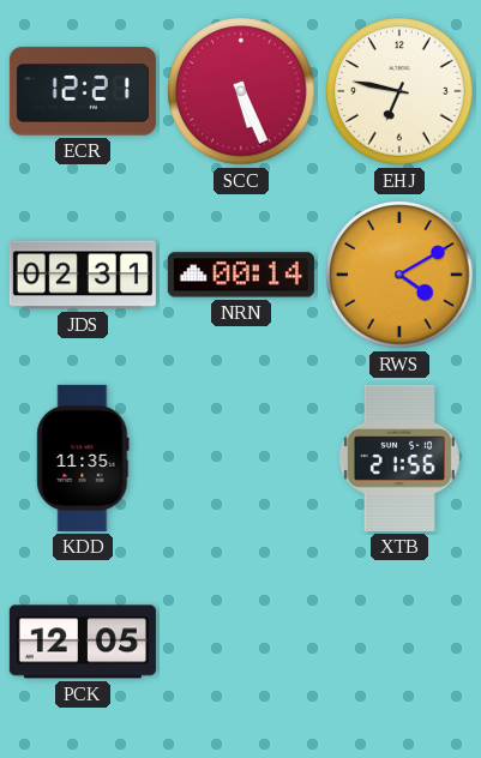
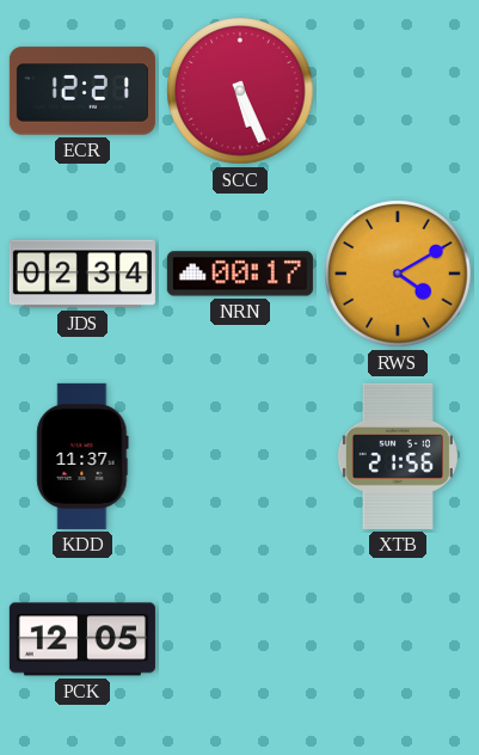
EHJ: 6:47 -> none
JDS: 02:31 -> 02:34
NRN: 00:14 -> 00:17
KDD: 11:35 -> 11:37
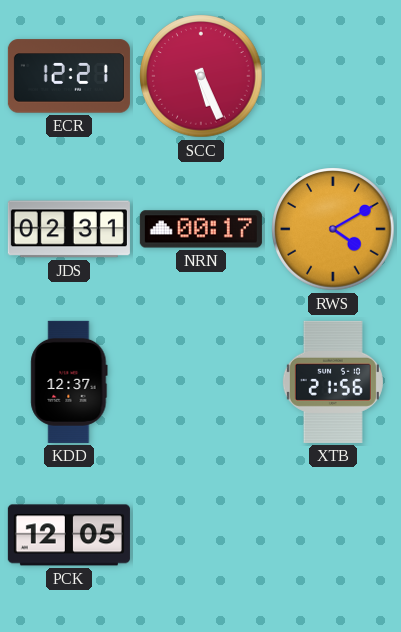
JDS: 02:34 -> 02:31
KDD: 11:37 -> 12:37
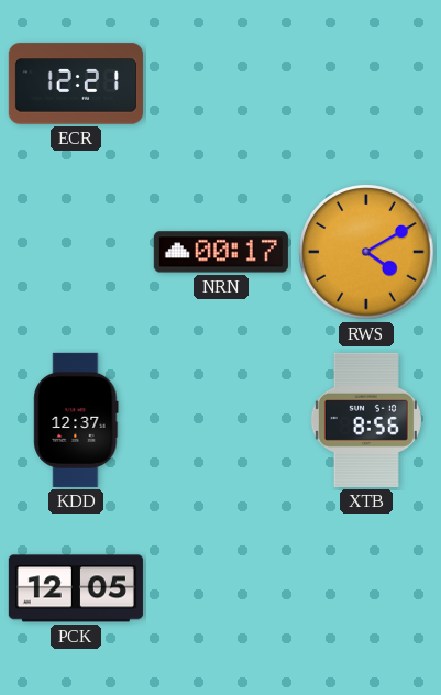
SCC: 5:26 -> none
JDS: 02:31 -> none
XTB: 21:56 -> 8:56
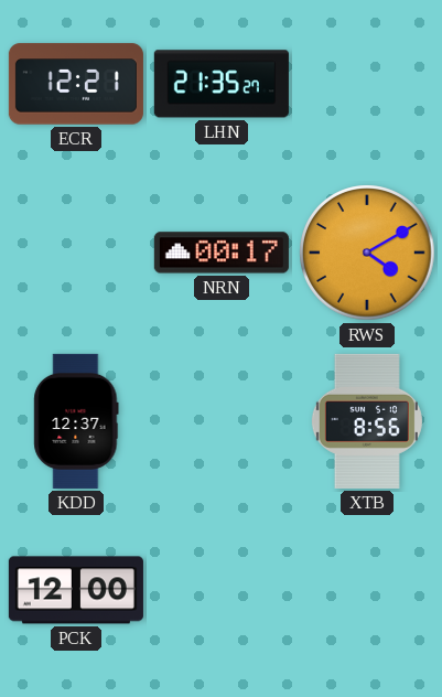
LHN: none -> 21:35
PCK: 12:05 -> 12:00
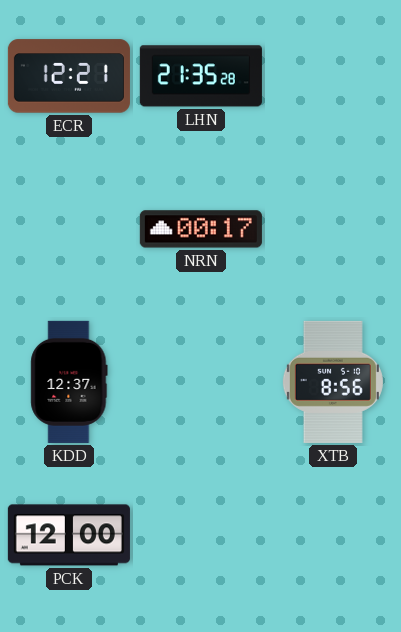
LHN: 21:35:27 -> 21:35:28
RWS: 4:10 -> none
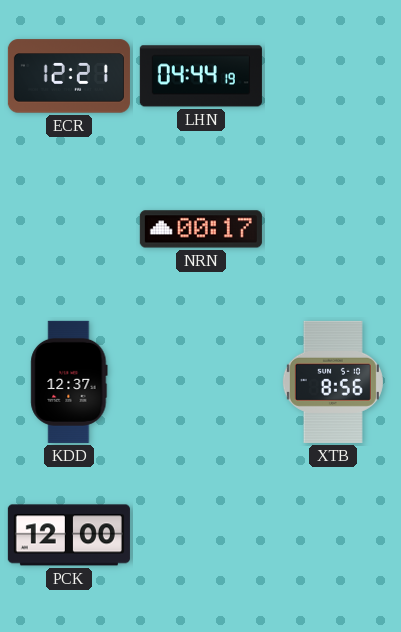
LHN: 21:35 -> 04:44
